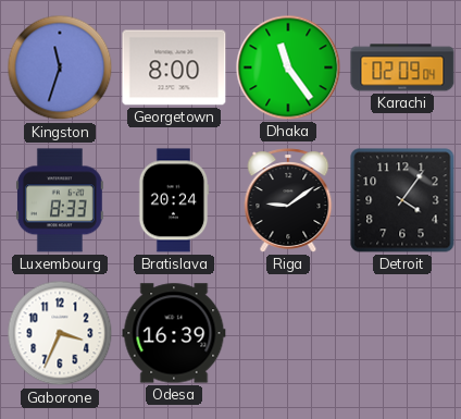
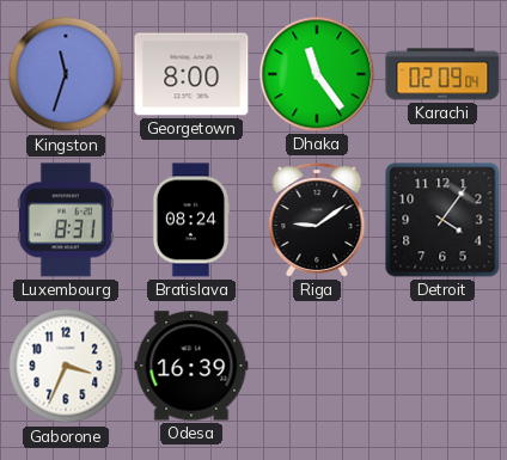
Luxembourg: 8:33 -> 8:31
Bratislava: 20:24 -> 08:24
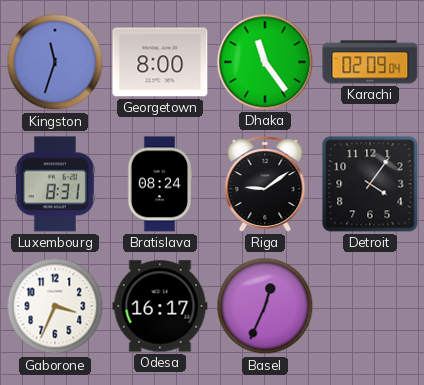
Odesa: 16:39 -> 16:17
Basel: none -> 12:34
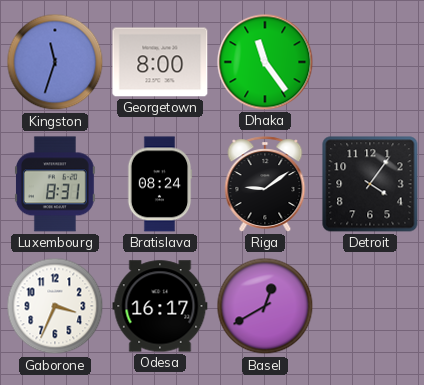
Karachi: 02:09 -> none
Basel: 12:34 -> 12:40
